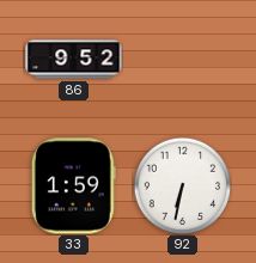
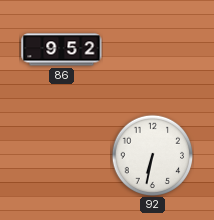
33: 1:59 -> none
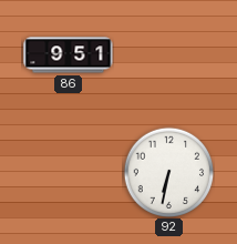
86: 9:52 -> 9:51
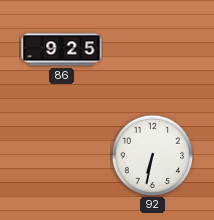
86: 9:51 -> 9:25
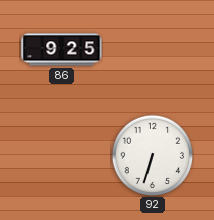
92: 6:32 -> 6:33
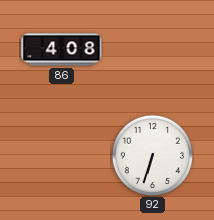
86: 9:25 -> 4:08
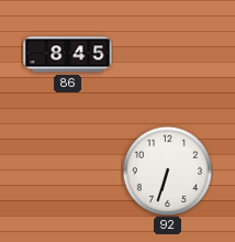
86: 4:08 -> 8:45
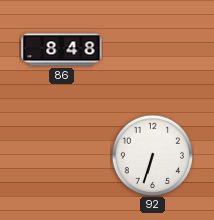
86: 8:45 -> 8:48
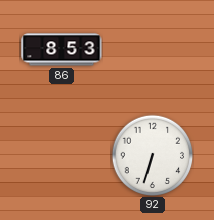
86: 8:48 -> 8:53
